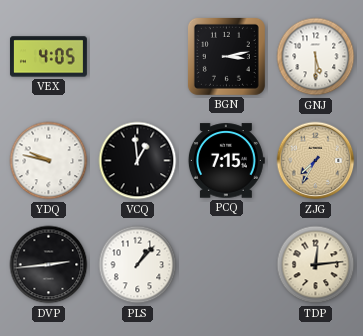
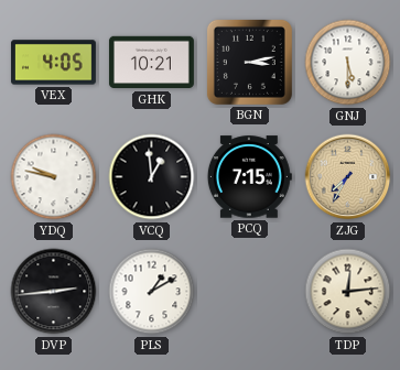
GHK: none -> 10:21
PLS: 1:07 -> 1:10
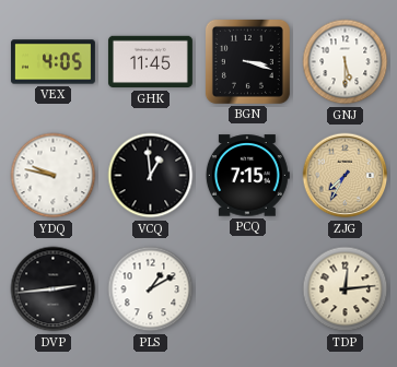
GHK: 10:21 -> 11:45
BGN: 3:13 -> 3:18
